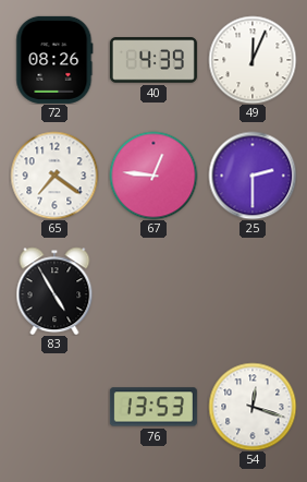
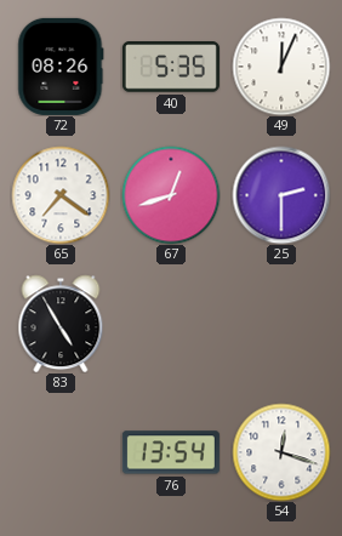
40: 4:39 -> 5:35
67: 12:46 -> 12:42
76: 13:53 -> 13:54
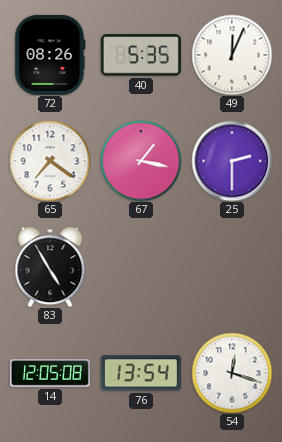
67: 12:42 -> 1:17
14: none -> 12:05
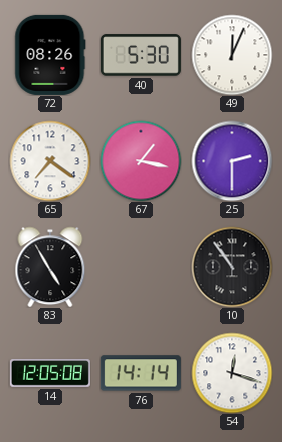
40: 5:35 -> 5:30
10: none -> 10:54
76: 13:54 -> 14:14
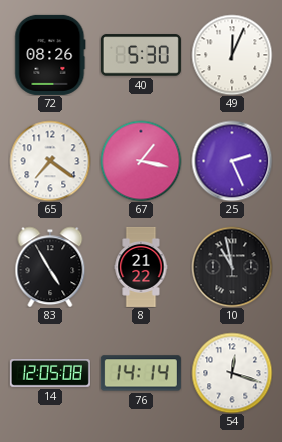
25: 2:30 -> 2:26
8: none -> 21:22
10: 10:54 -> 10:58
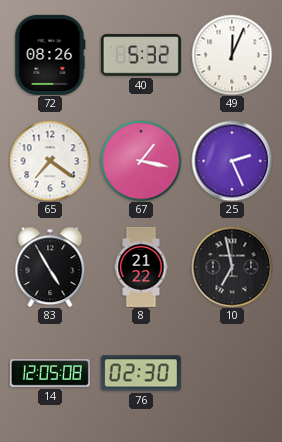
40: 5:30 -> 5:32
10: 10:58 -> 6:58
76: 14:14 -> 02:30
54: 12:18 -> none
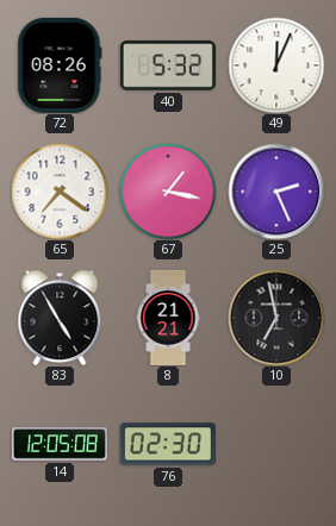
8: 21:22 -> 21:21
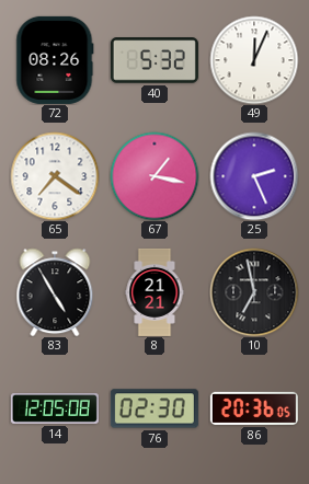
86: none -> 20:36
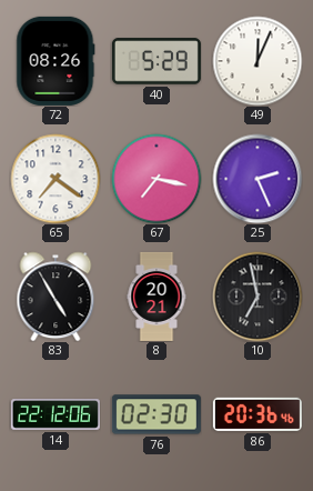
40: 5:32 -> 5:29
67: 1:17 -> 7:17
8: 21:21 -> 20:21
14: 12:05 -> 22:12
86: 20:36:05 -> 20:36:46
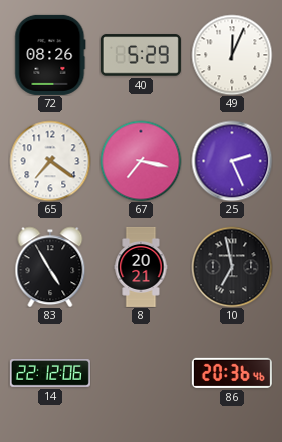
76: 02:30 -> none
